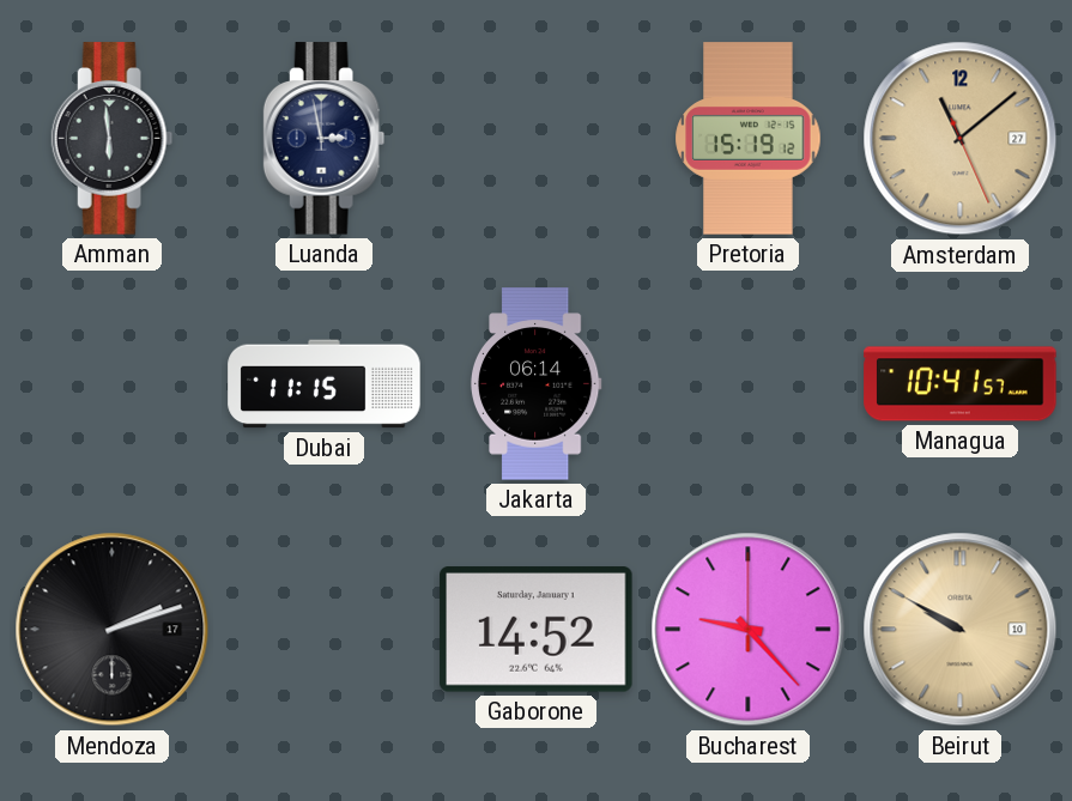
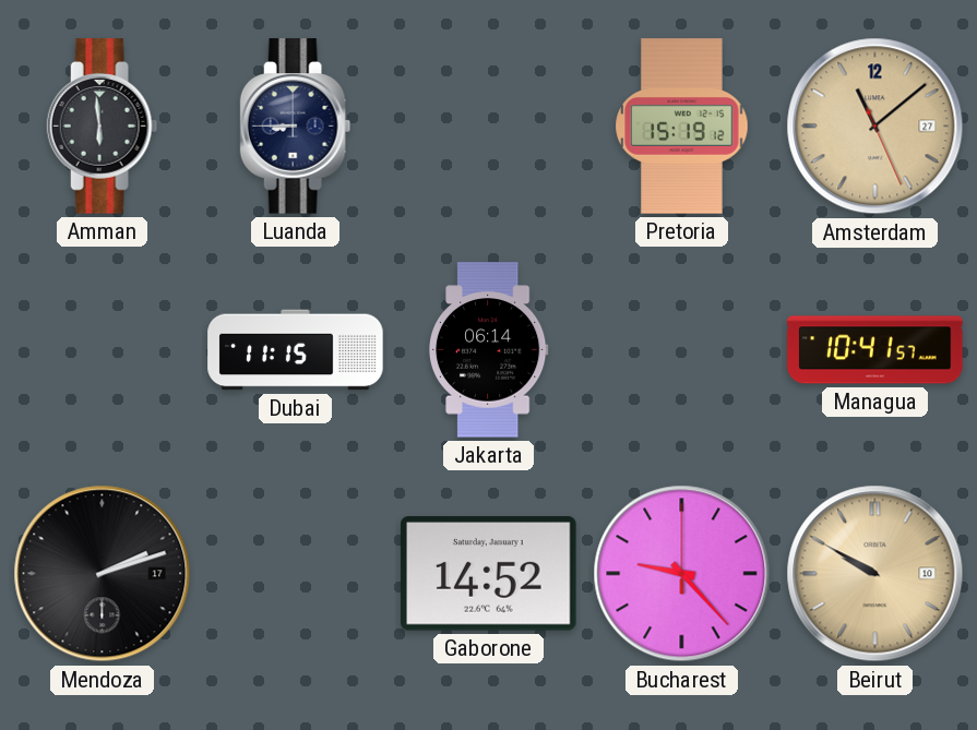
Luanda: 2:58 -> 8:45
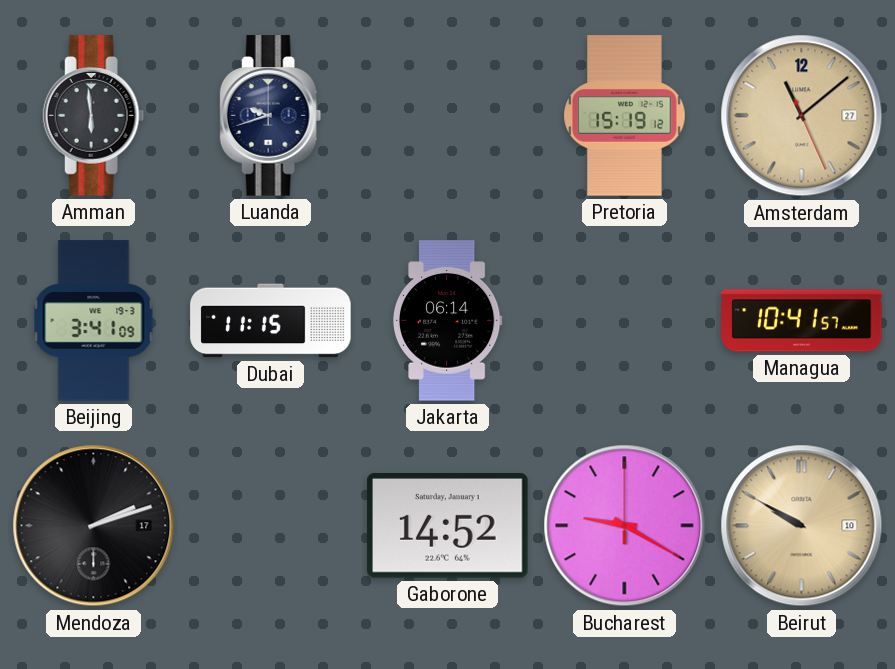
Luanda: 8:45 -> 9:42
Beijing: none -> 3:41
Bucharest: 9:23 -> 9:20
